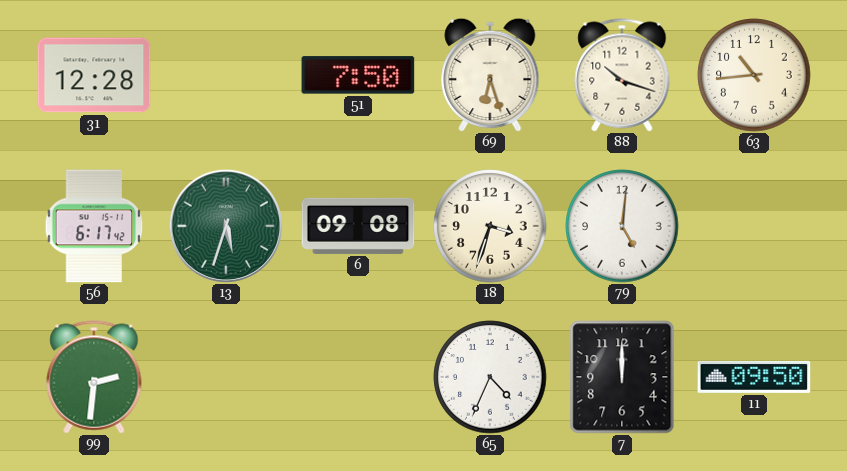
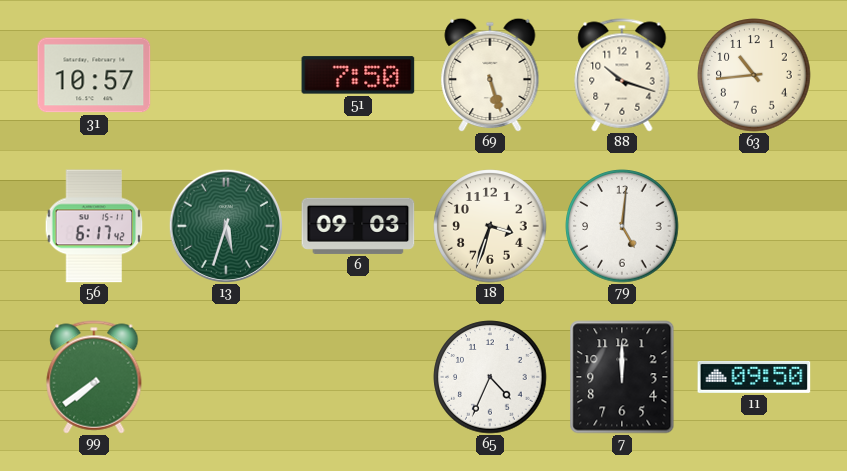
31: 12:28 -> 10:57
69: 6:27 -> 5:27
6: 09:08 -> 09:03
99: 2:31 -> 7:39
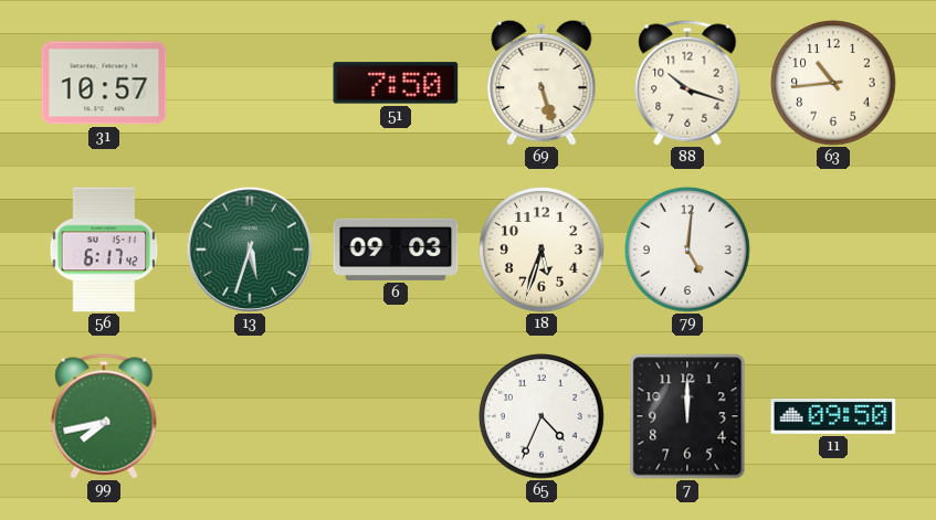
18: 3:33 -> 5:33
99: 7:39 -> 7:43
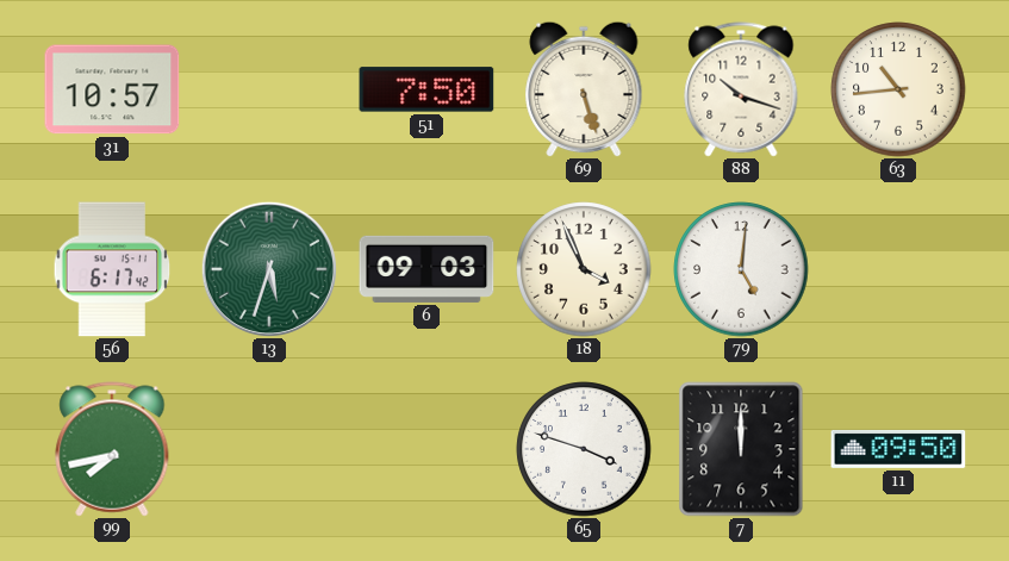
18: 5:33 -> 3:56
65: 4:34 -> 3:48
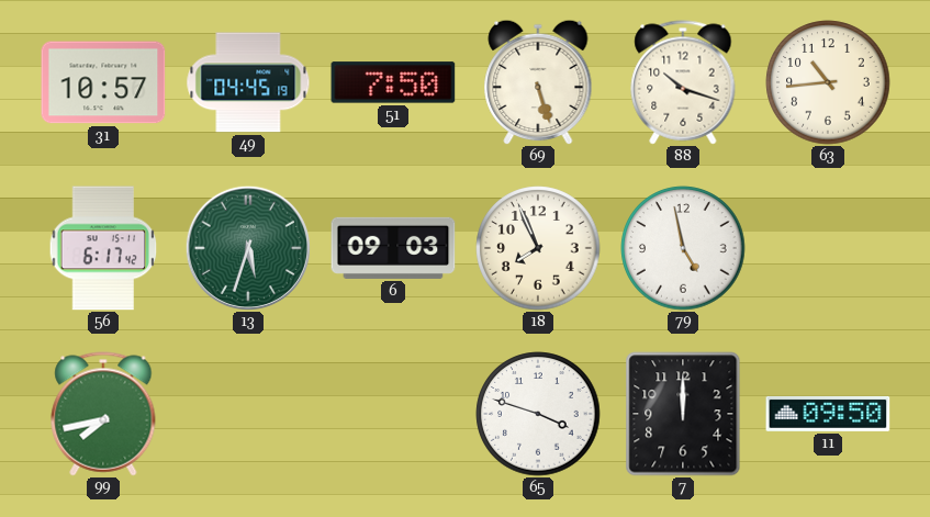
49: none -> 04:45
18: 3:56 -> 7:56
79: 5:01 -> 4:58
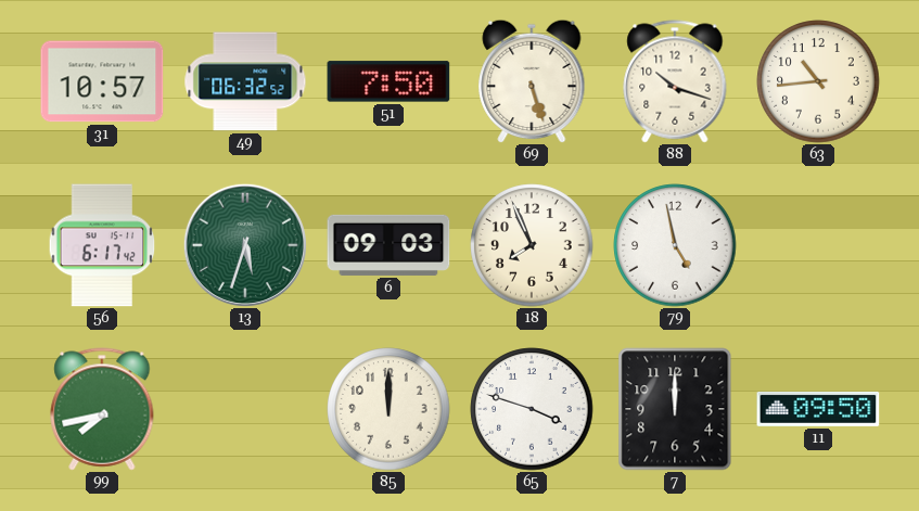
49: 04:45 -> 06:32
85: none -> 12:00
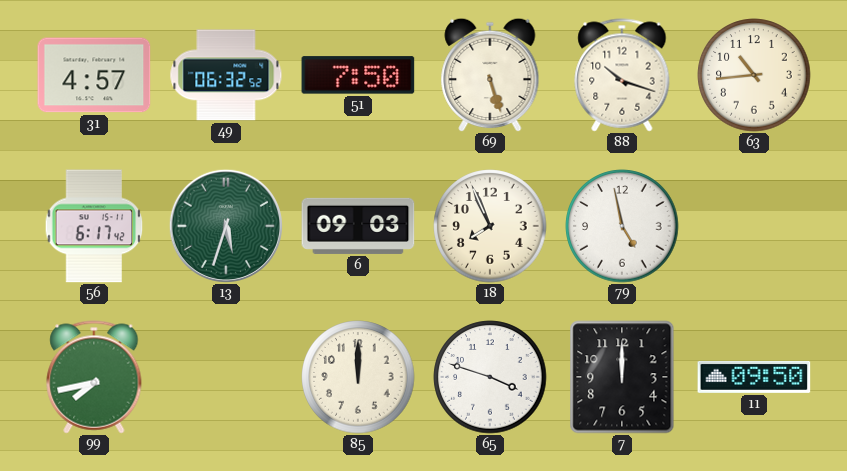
31: 10:57 -> 4:57
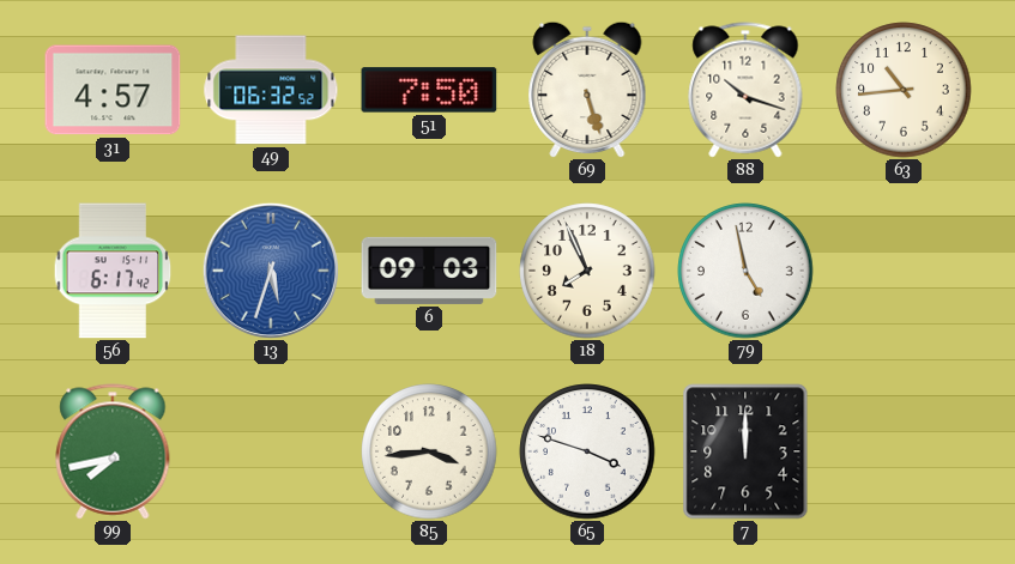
13 dial: green -> blue
85: 12:00 -> 3:44
11: 09:50 -> none
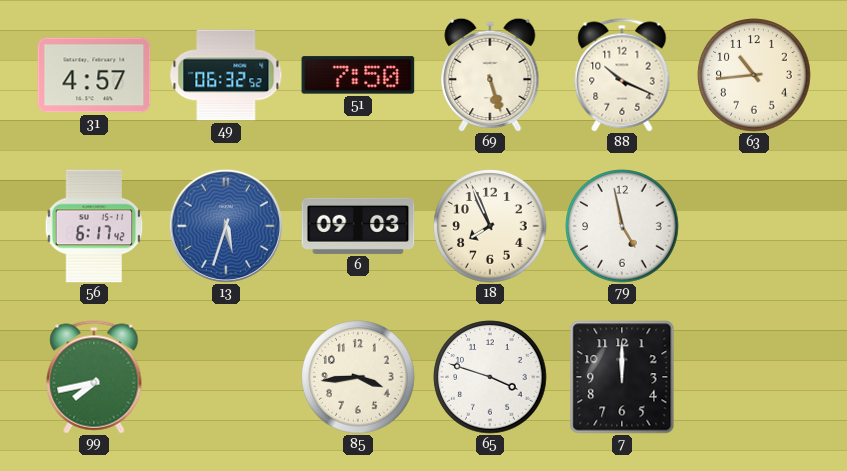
88: 10:18 -> 10:19
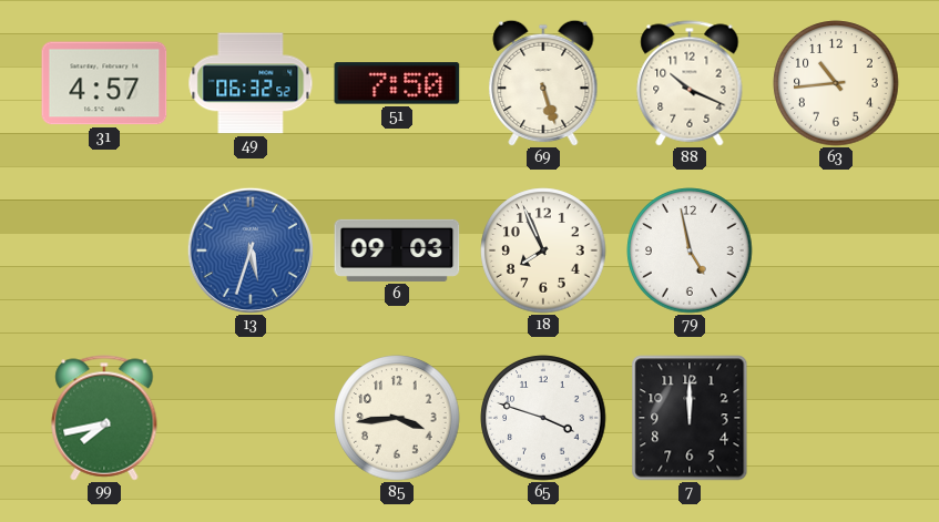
56: 6:17 -> none
